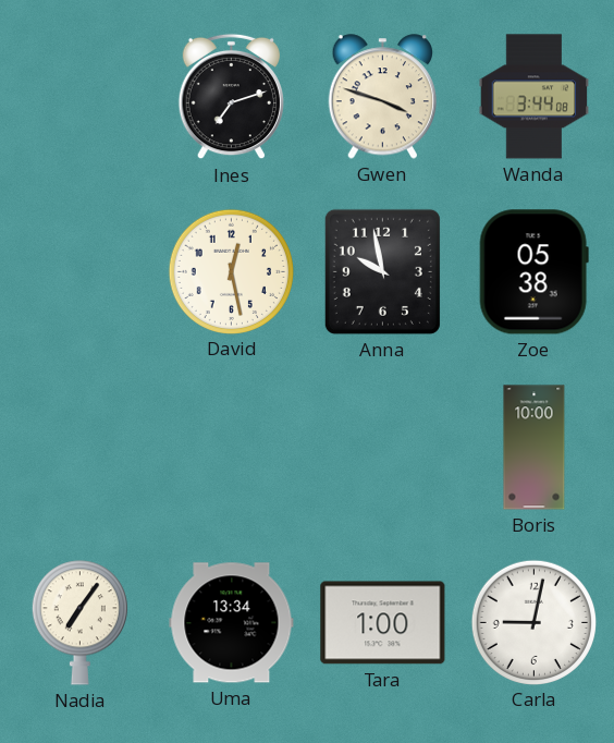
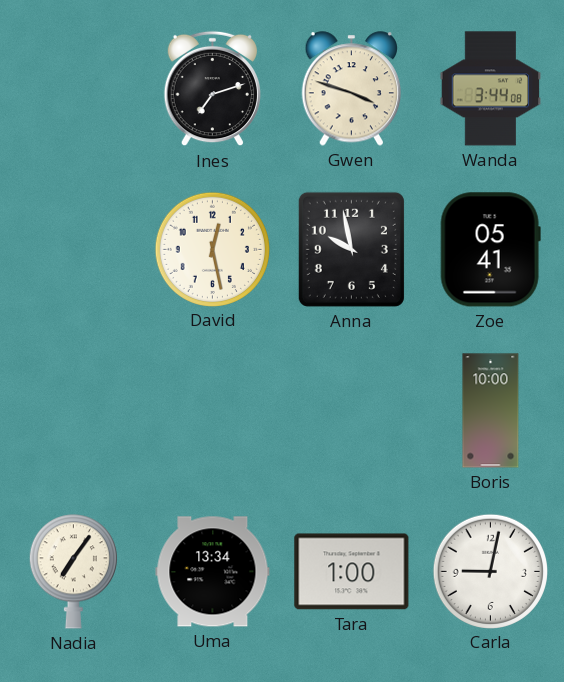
Zoe: 05:38 -> 05:41
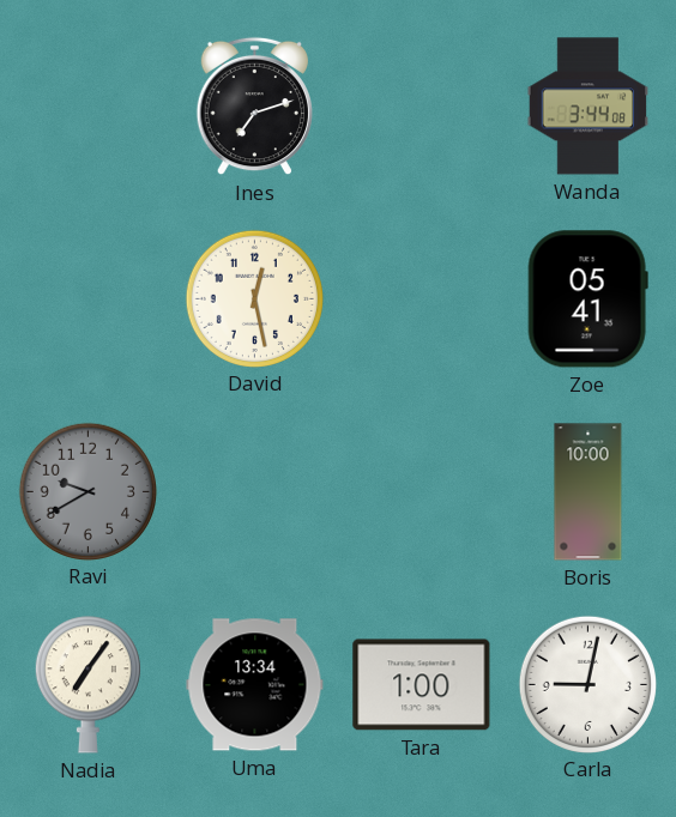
Gwen: 3:48 -> none
Anna: 9:58 -> none
Ravi: none -> 9:40
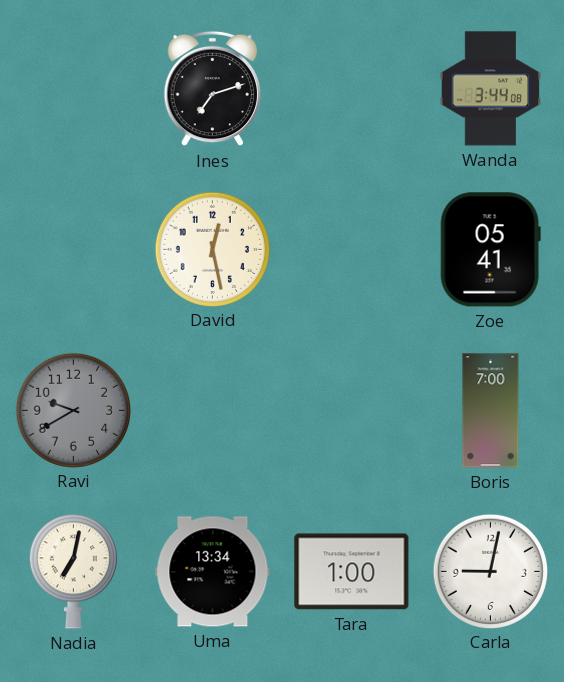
Boris: 10:00 -> 7:00
Nadia: 7:06 -> 7:02
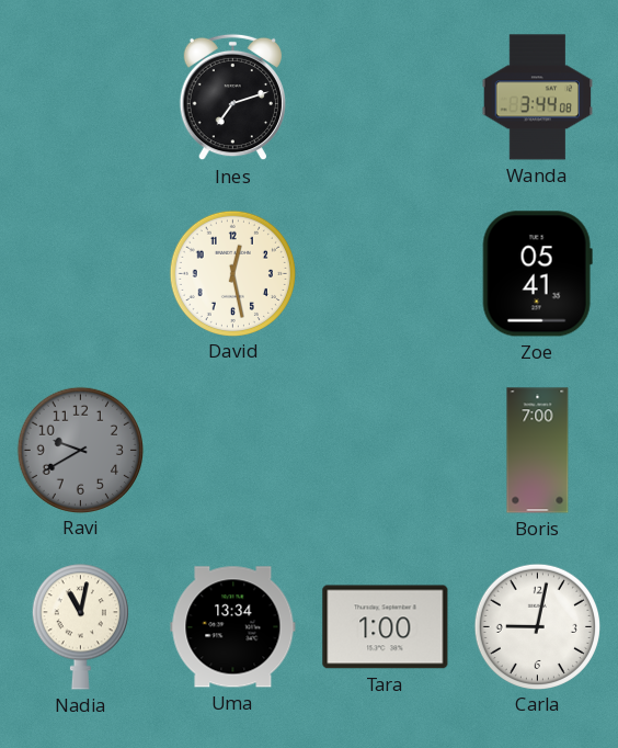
Nadia: 7:02 -> 11:02
